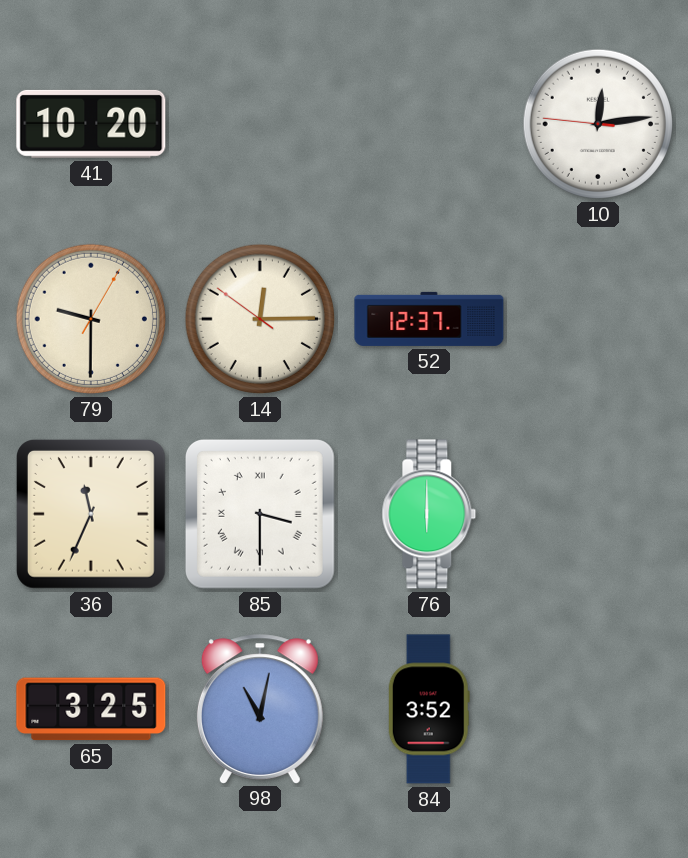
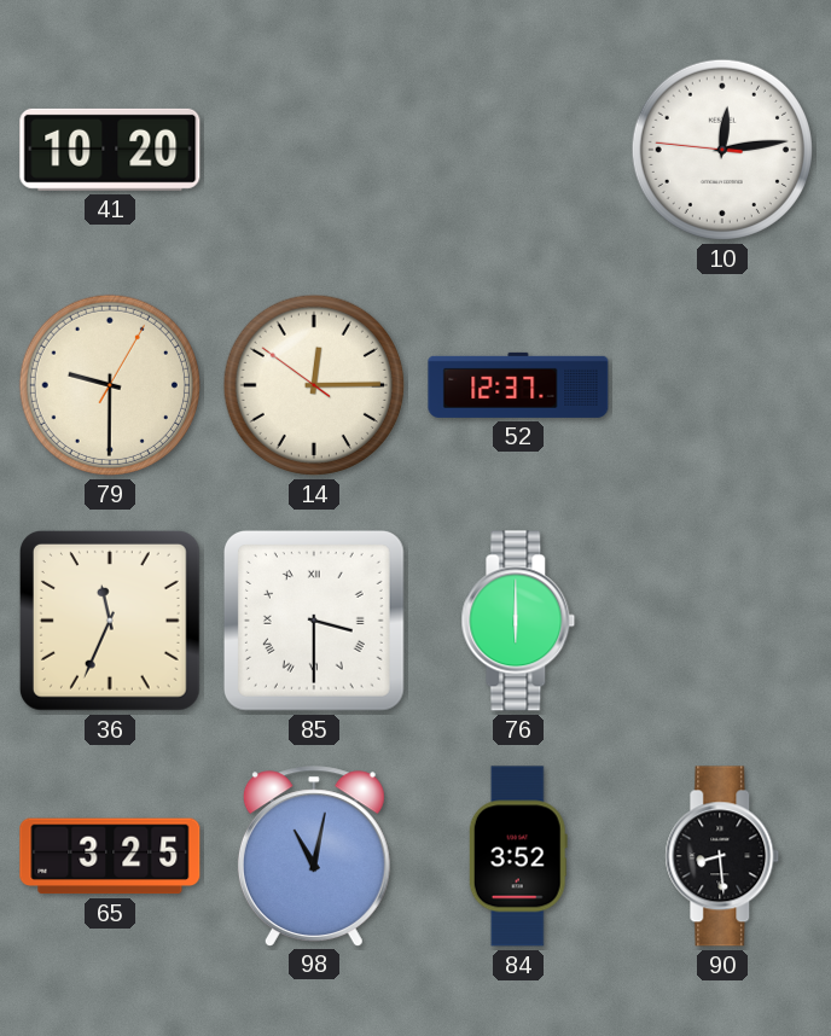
90: none -> 8:29
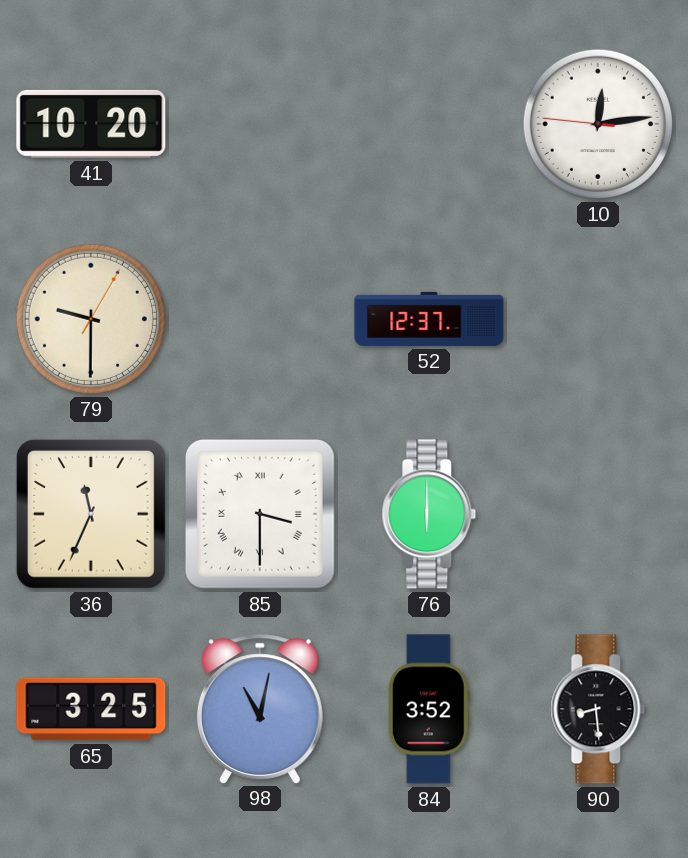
14: 12:14 -> none
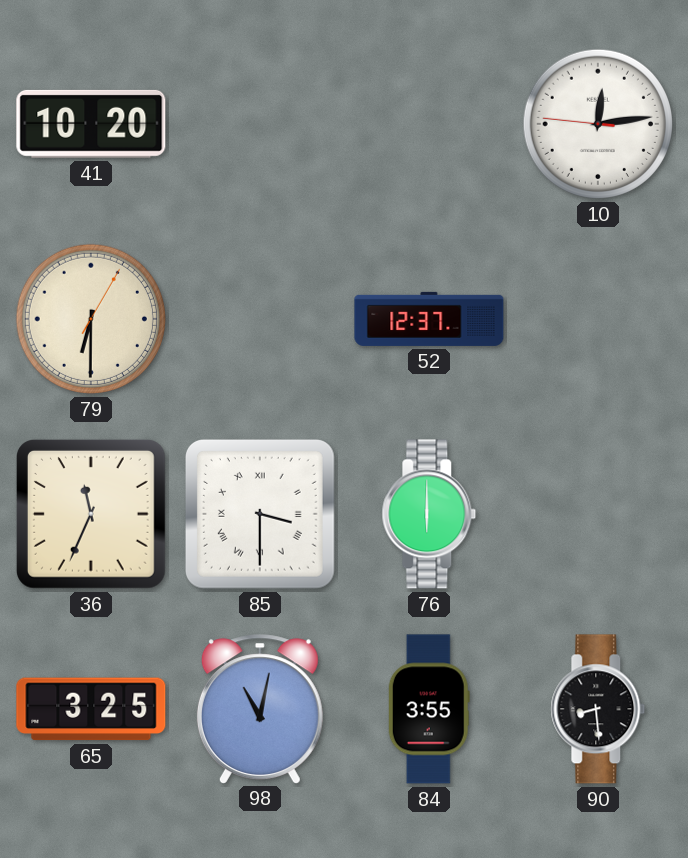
79: 9:30 -> 6:30
84: 3:52 -> 3:55
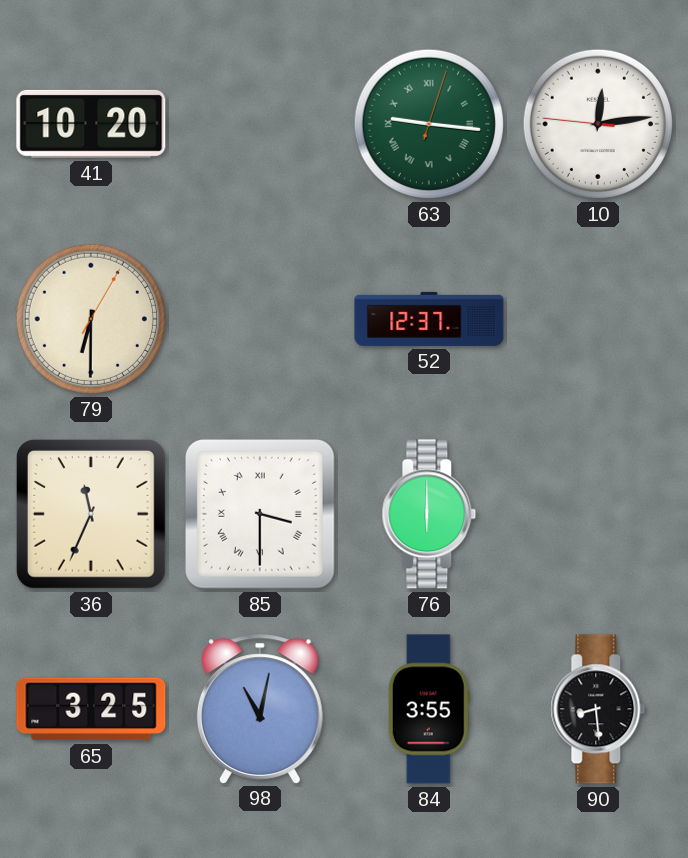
63: none -> 9:16
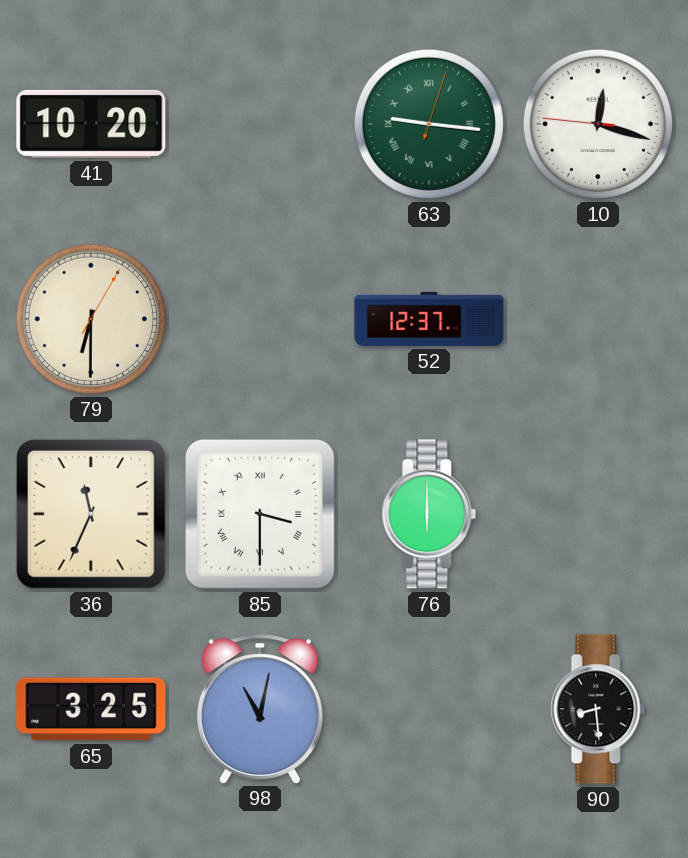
10: 12:13 -> 12:17
84: 3:55 -> none
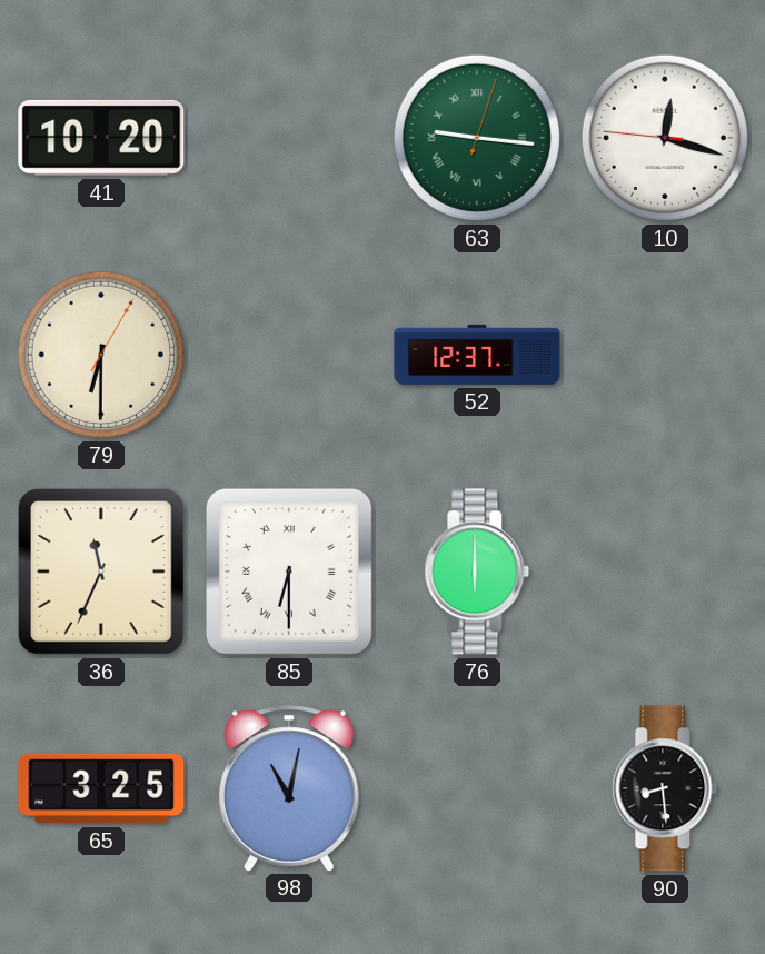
85: 3:30 -> 6:30
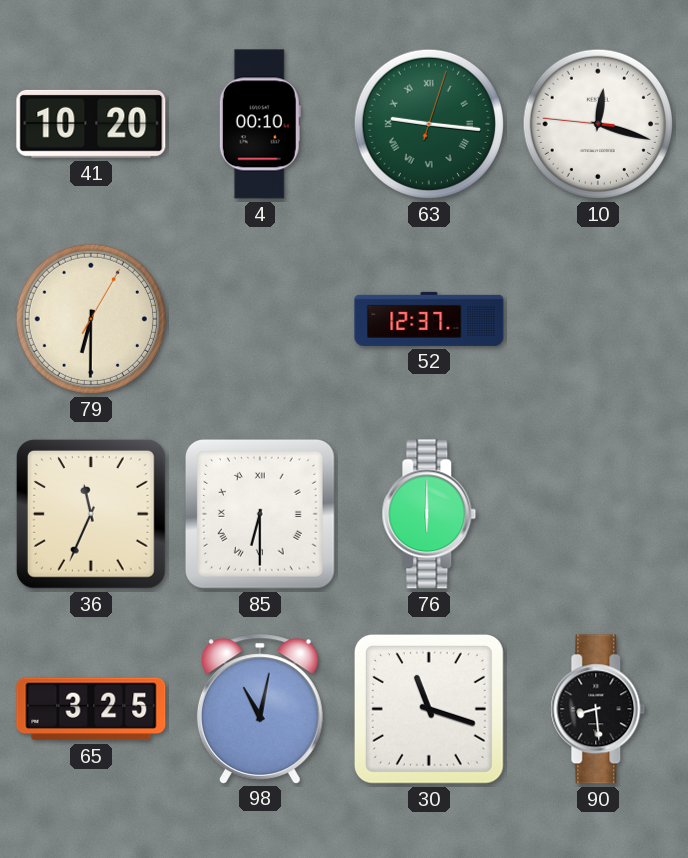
4: none -> 00:10
30: none -> 11:18
